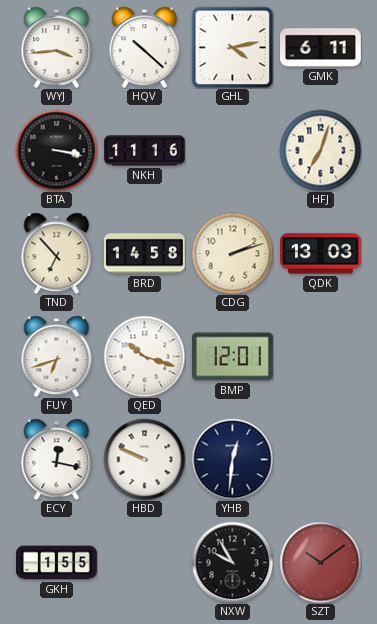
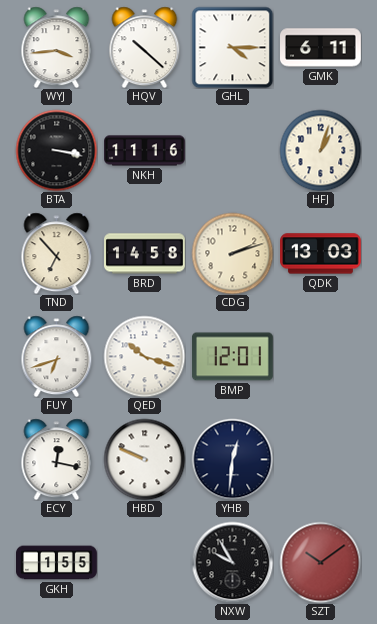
GHL: 4:13 -> 4:15
HFJ: 7:03 -> 1:03
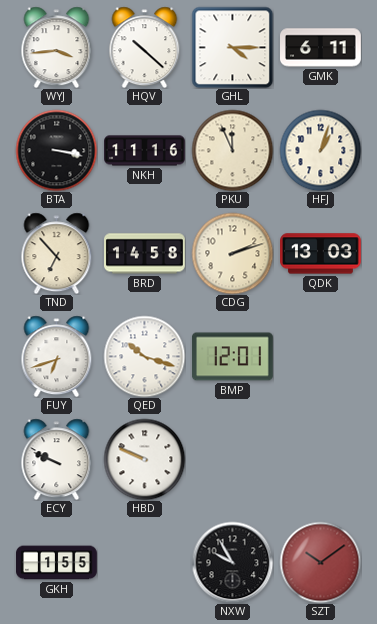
PKU: none -> 11:56
ECY: 12:17 -> 9:49
YHB: 12:31 -> none
